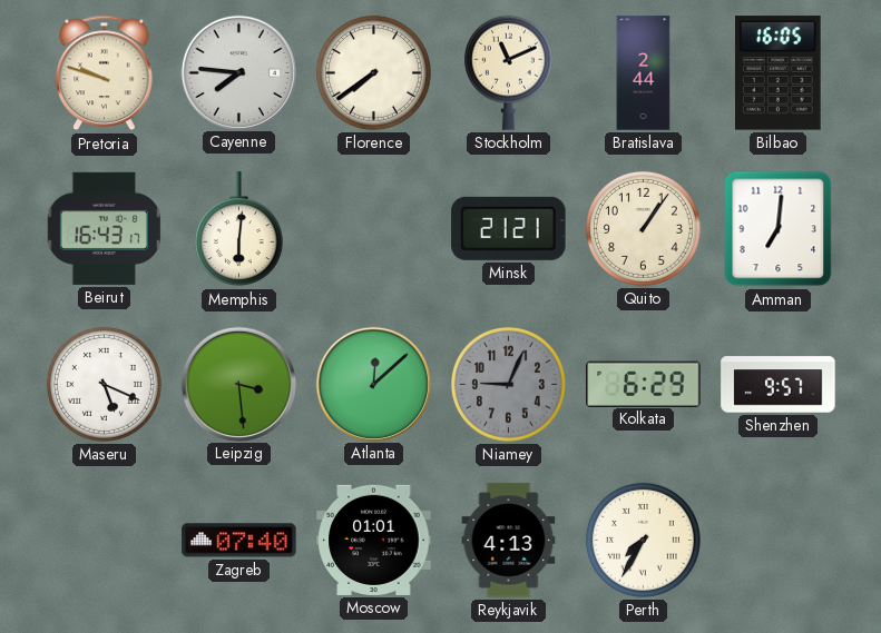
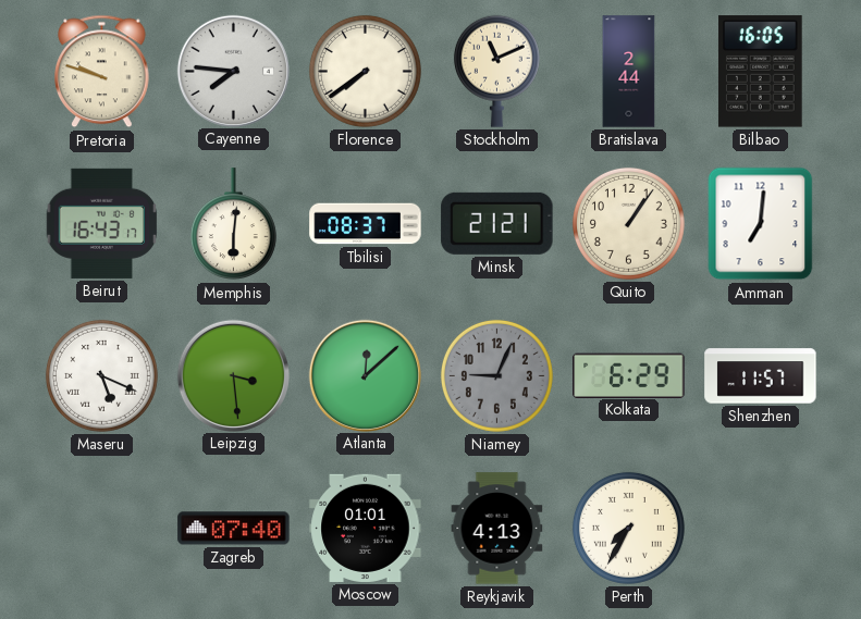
Tbilisi: none -> 08:37
Shenzhen: 9:57 -> 11:57
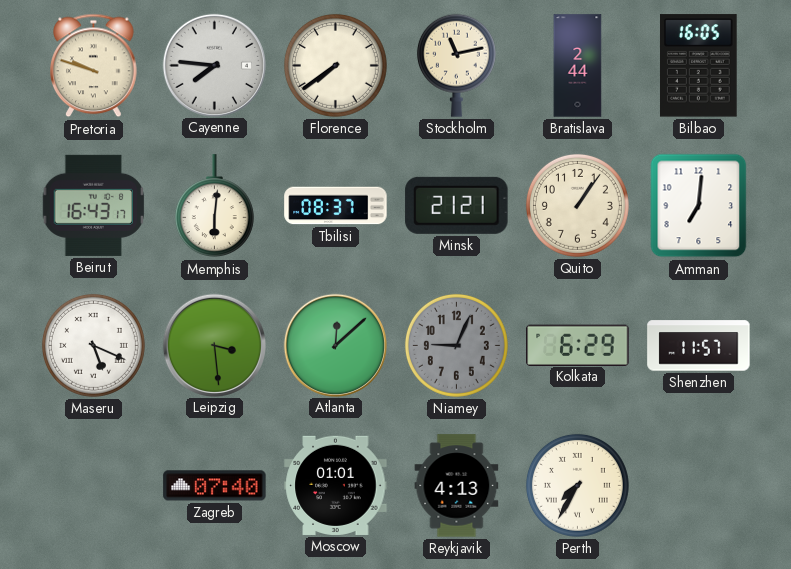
Stockholm: 11:11 -> 11:13
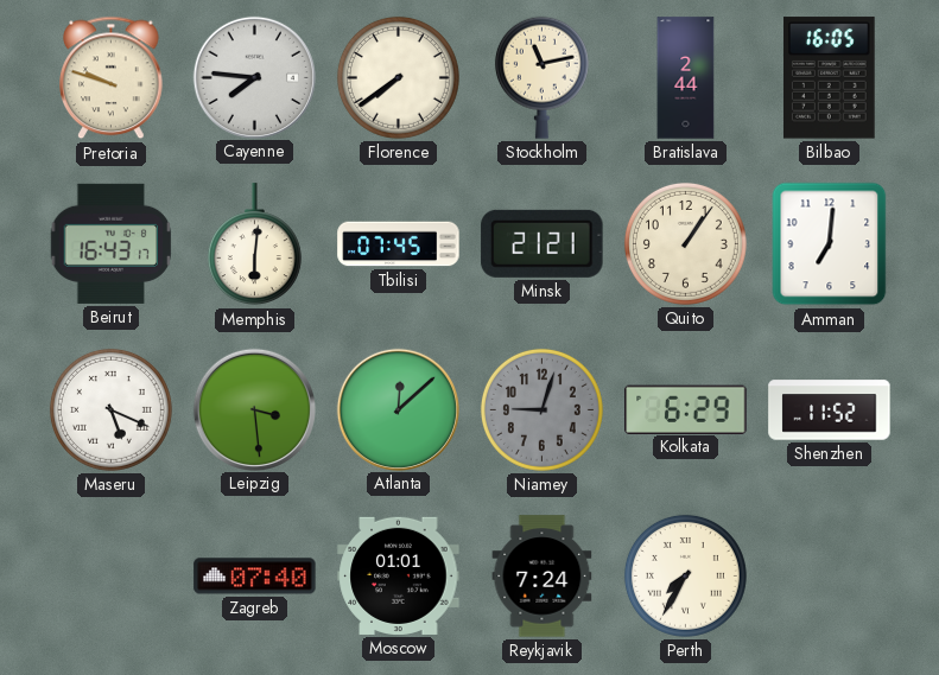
Tbilisi: 08:37 -> 07:45
Niamey: 9:04 -> 9:03
Shenzhen: 11:57 -> 11:52
Reykjavik: 4:13 -> 7:24
